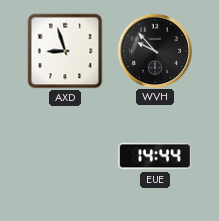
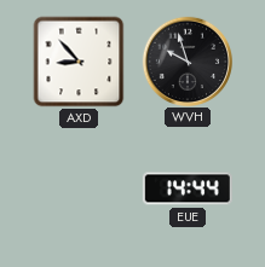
AXD: 8:57 -> 8:53
WVH: 9:53 -> 9:57
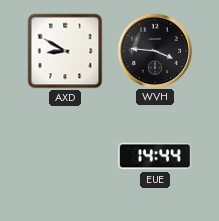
AXD: 8:53 -> 8:50
WVH: 9:57 -> 3:46
